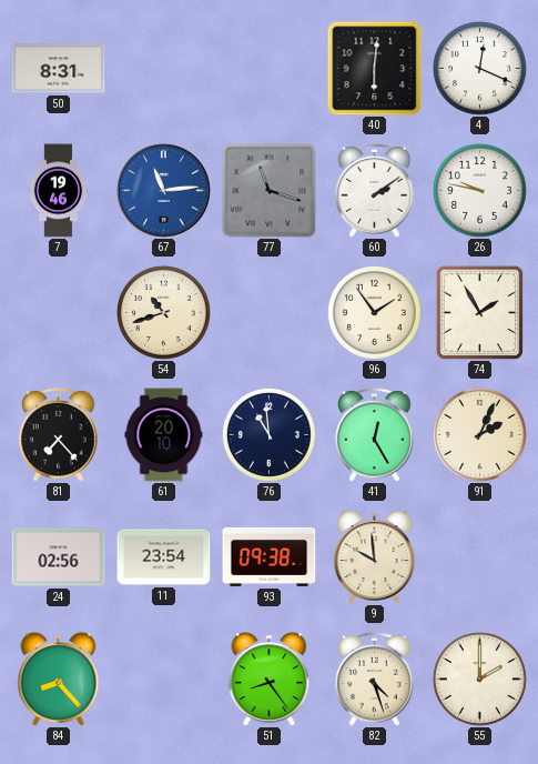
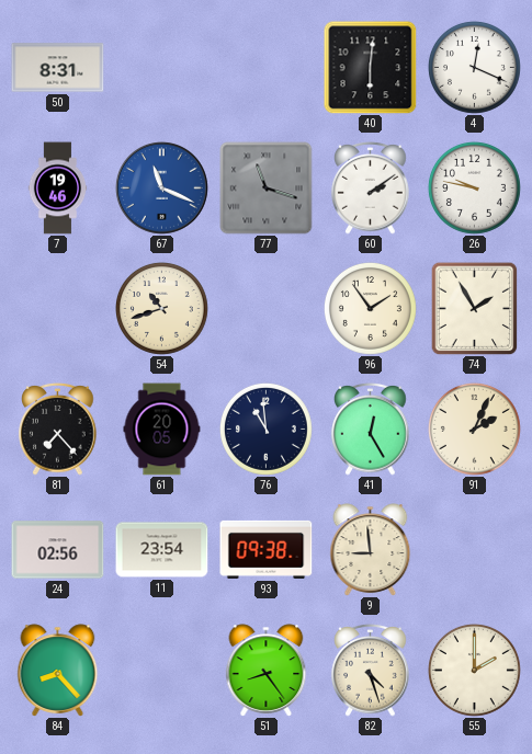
67: 11:14 -> 11:19
61: 20:10 -> 20:05
9: 9:59 -> 8:59
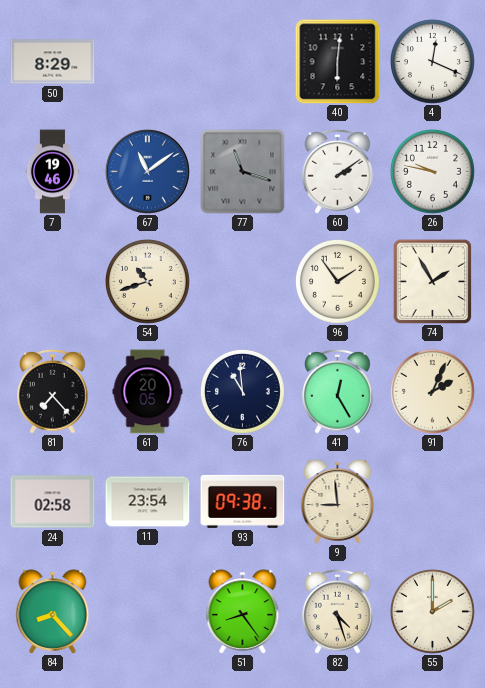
50: 8:31 -> 8:29
67: 11:19 -> 11:09
24: 02:56 -> 02:58
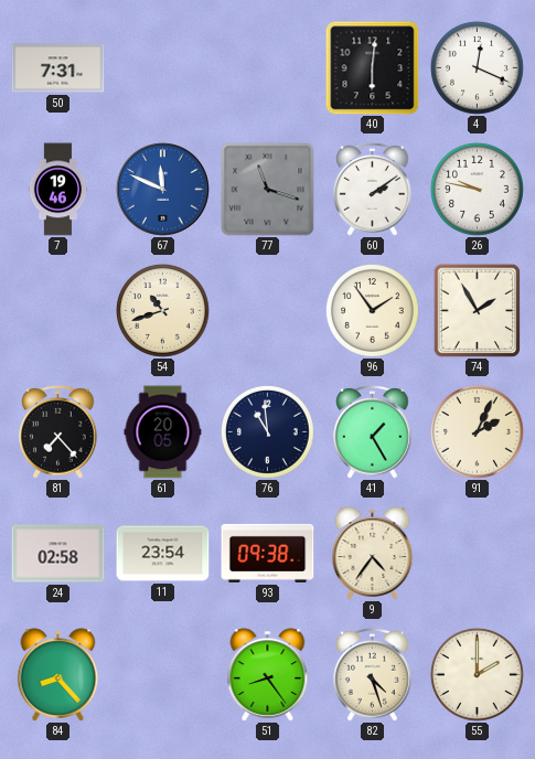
50: 8:29 -> 7:31
67: 11:09 -> 11:49
41: 12:25 -> 1:25
9: 8:59 -> 4:36
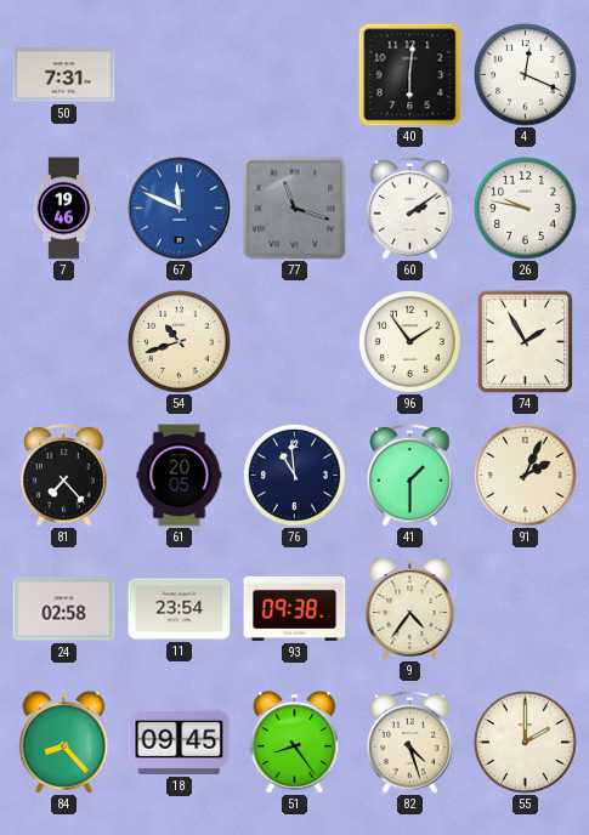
41: 1:25 -> 1:30
18: none -> 09:45
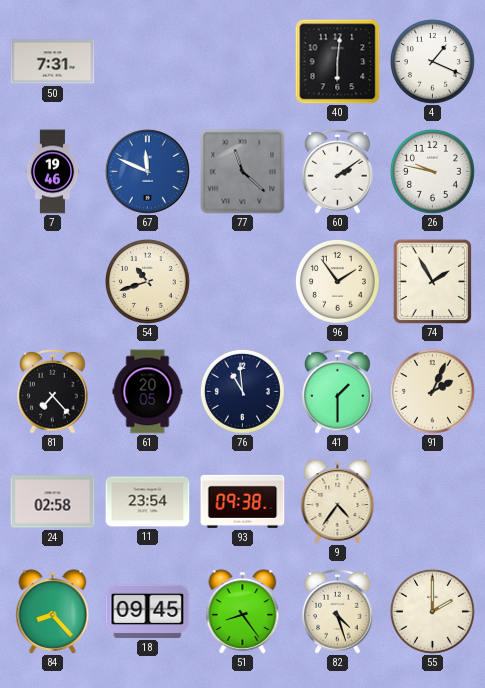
4: 12:19 -> 1:19
77: 11:18 -> 11:22
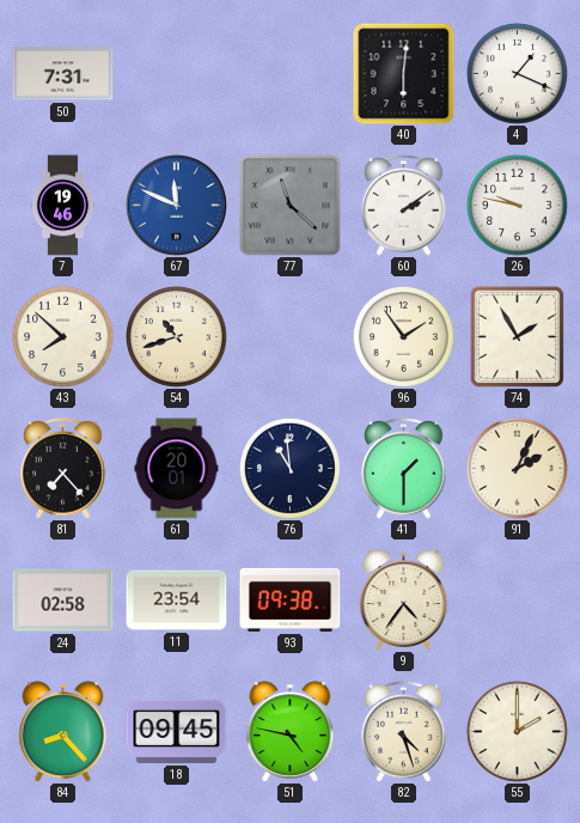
43: none -> 7:52
61: 20:05 -> 20:01
51: 8:24 -> 4:47
